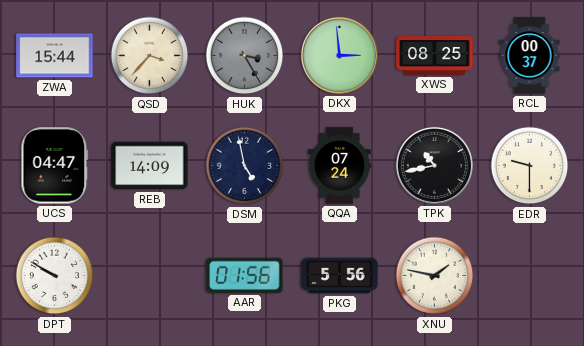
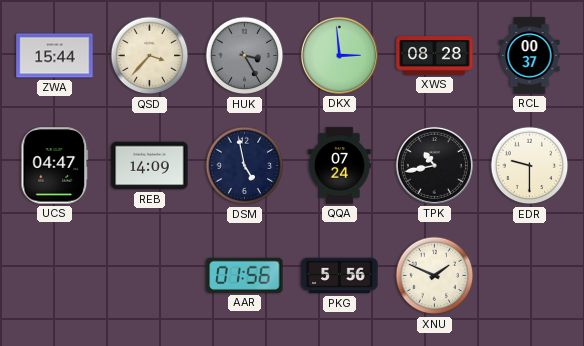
XWS: 08:25 -> 08:28
DPT: 9:50 -> none
XNU: 1:47 -> 1:49
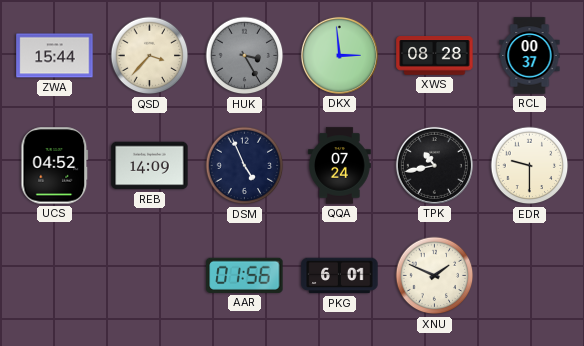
UCS: 04:47 -> 04:52
DSM: 4:58 -> 4:56
PKG: 5:56 -> 6:01
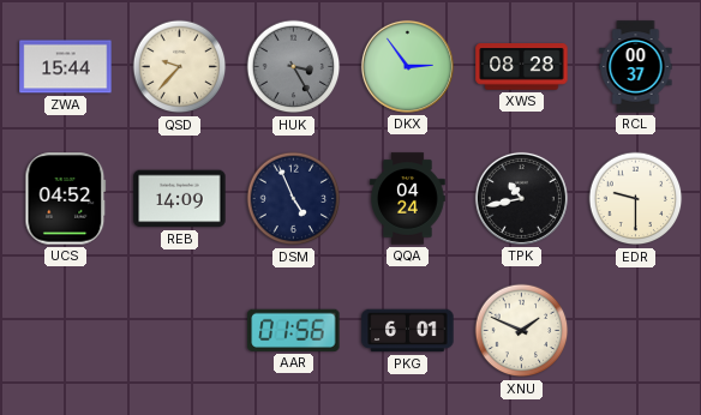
QSD: 3:37 -> 9:37
DKX: 2:59 -> 2:54
QQA: 07:24 -> 04:24
